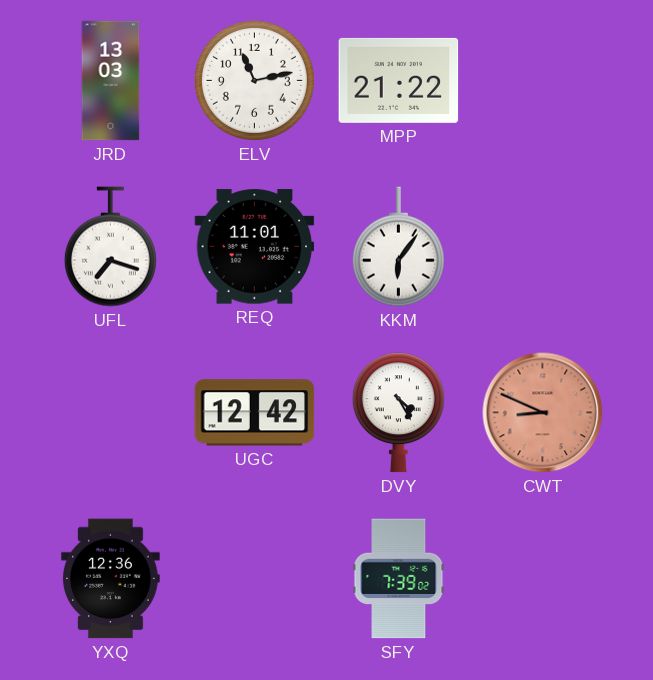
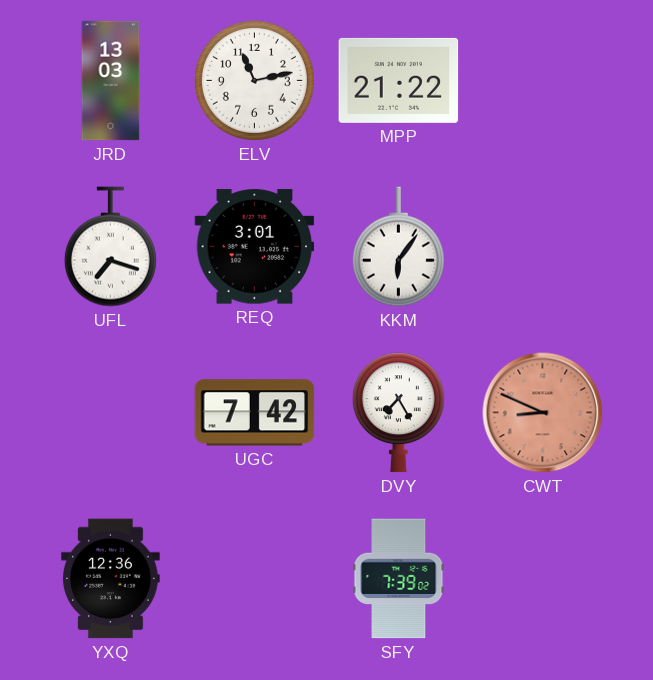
REQ: 11:01 -> 3:01
UGC: 12:42 -> 7:42
DVY: 4:25 -> 7:25
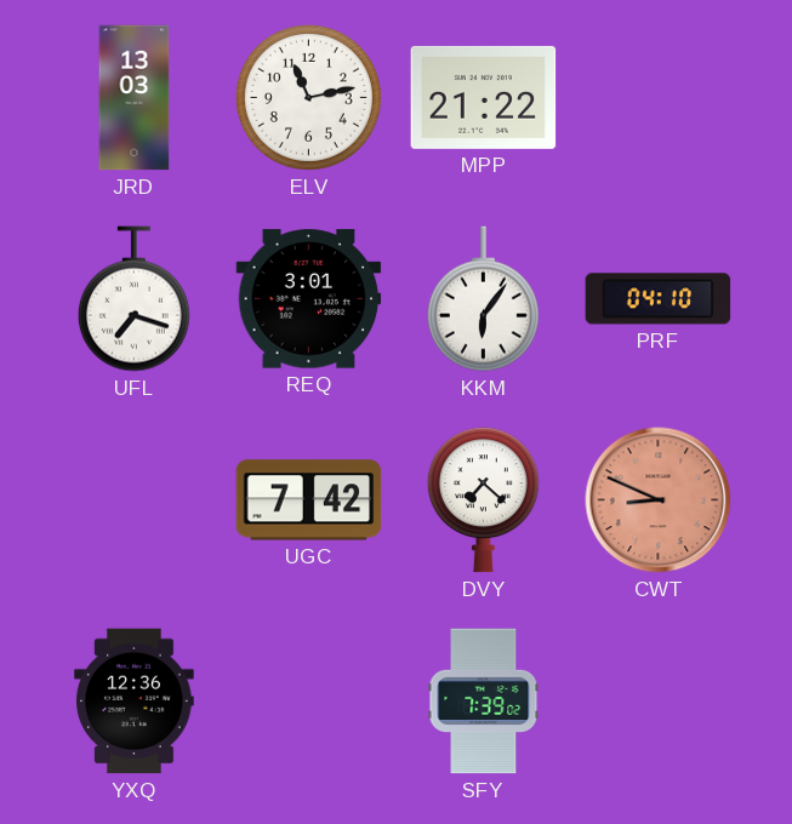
PRF: none -> 04:10
DVY: 7:25 -> 7:22
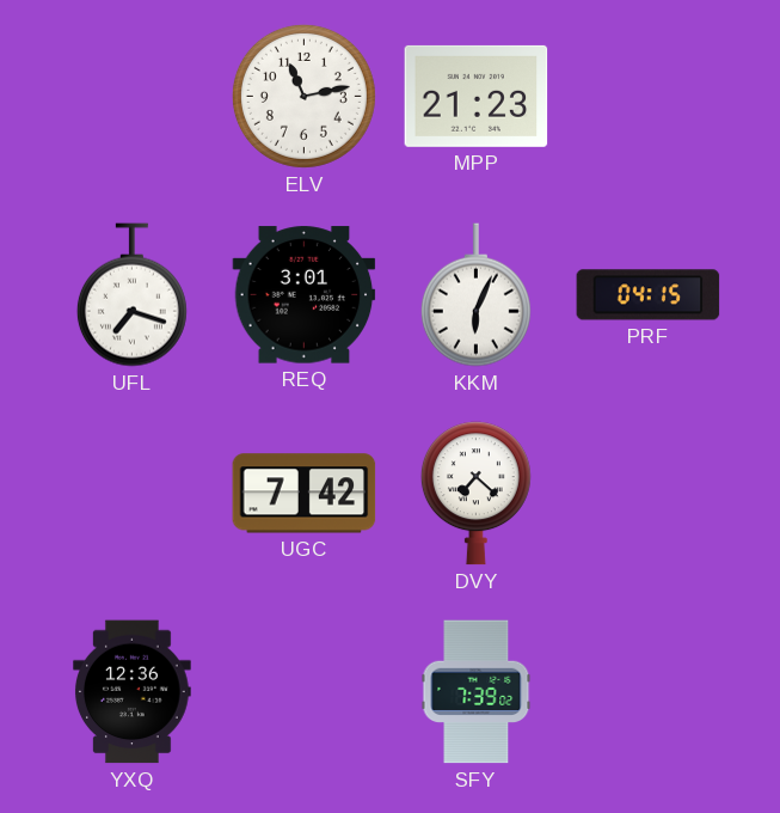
JRD: 13:03 -> none
MPP: 21:22 -> 21:23
KKM: 6:06 -> 6:04
PRF: 04:10 -> 04:15
CWT: 8:49 -> none
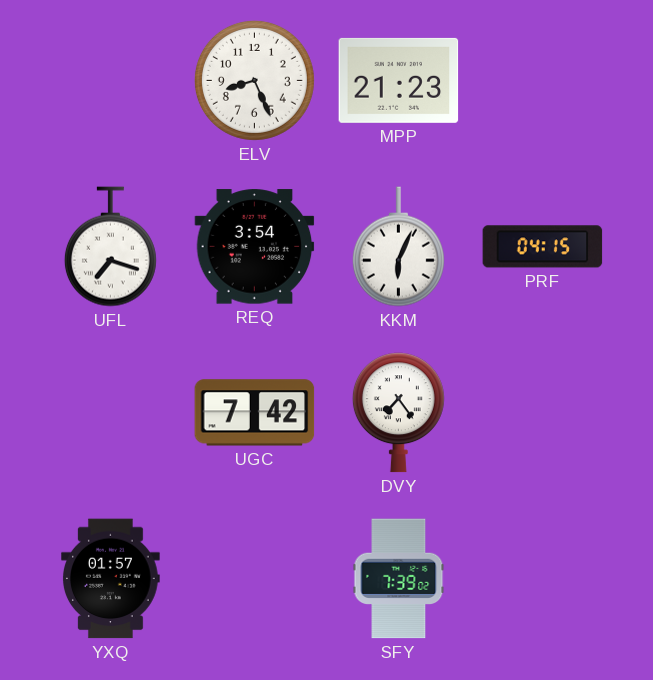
ELV: 11:13 -> 8:26
REQ: 3:01 -> 3:54
DVY: 7:22 -> 7:24
YXQ: 12:36 -> 01:57
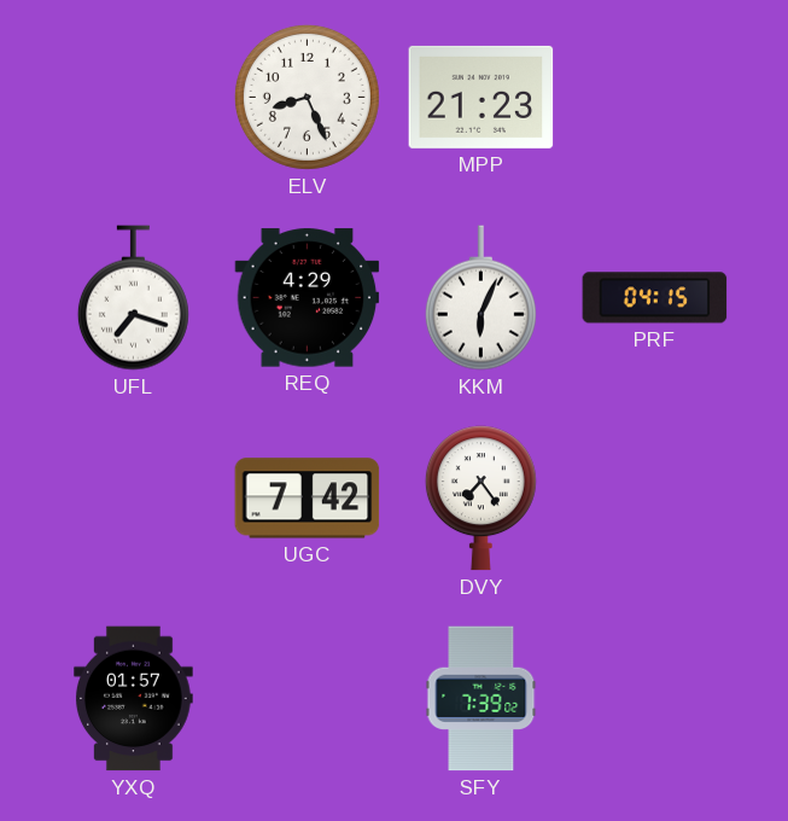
REQ: 3:54 -> 4:29
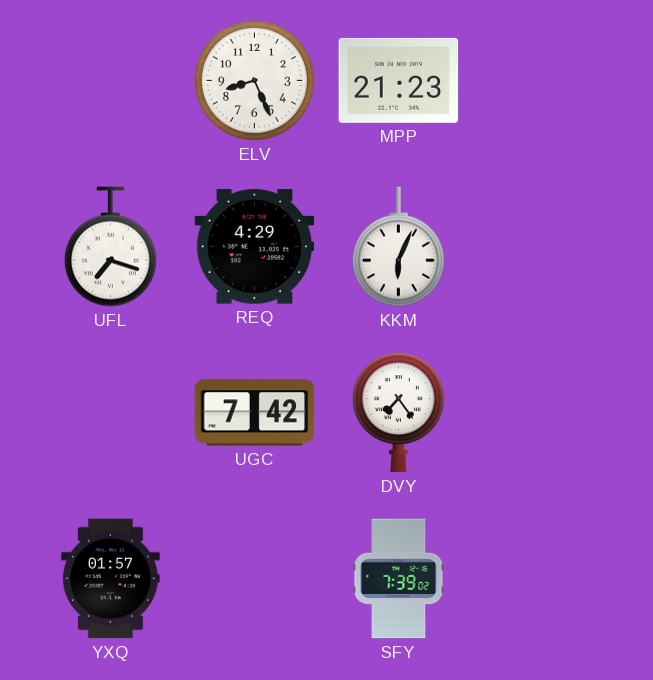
PRF: 04:15 -> none
